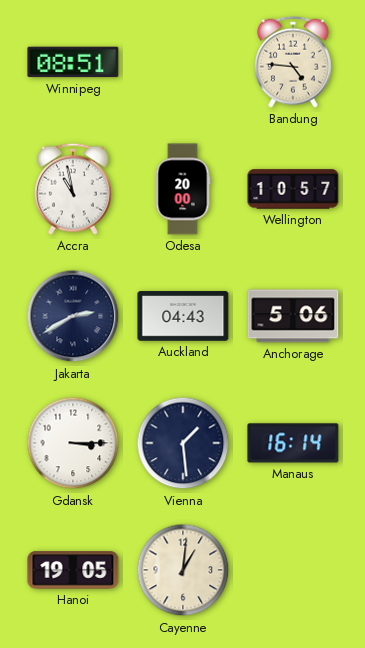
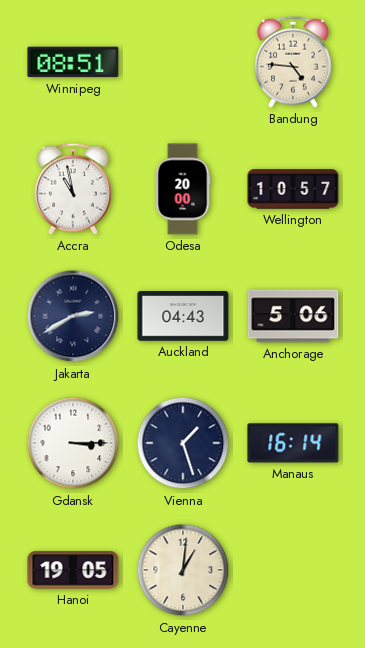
Vienna: 1:29 -> 1:27
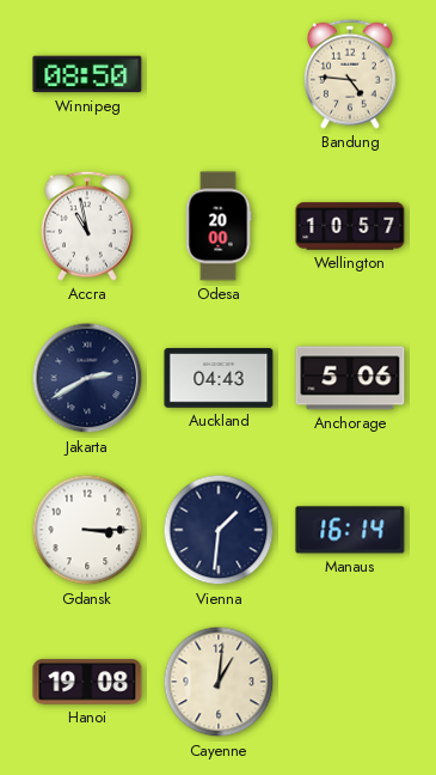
Winnipeg: 08:51 -> 08:50
Vienna: 1:27 -> 1:31
Hanoi: 19:05 -> 19:08
